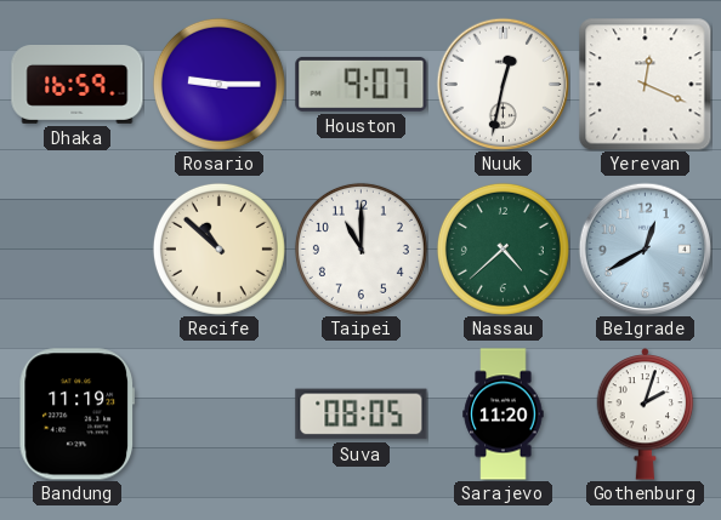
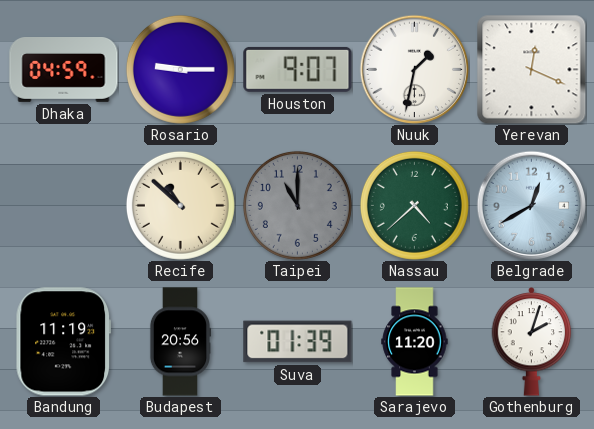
Dhaka: 16:59 -> 04:59
Nuuk: 12:32 -> 1:32
Taipei dial: white -> grey
Budapest: none -> 20:56
Suva: 08:05 -> 01:39
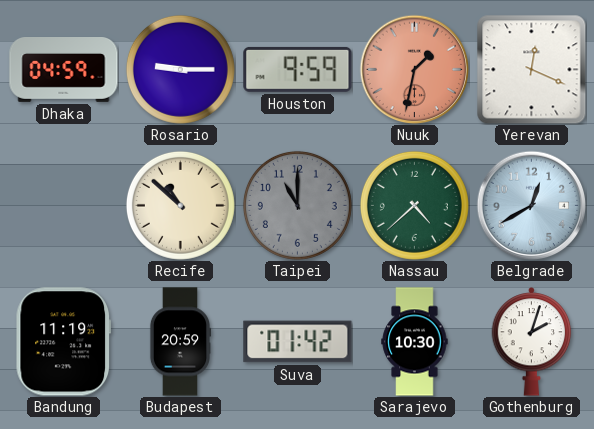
Houston: 9:07 -> 9:59
Nuuk dial: white -> salmon
Budapest: 20:56 -> 20:59
Suva: 01:39 -> 01:42
Sarajevo: 11:20 -> 10:30
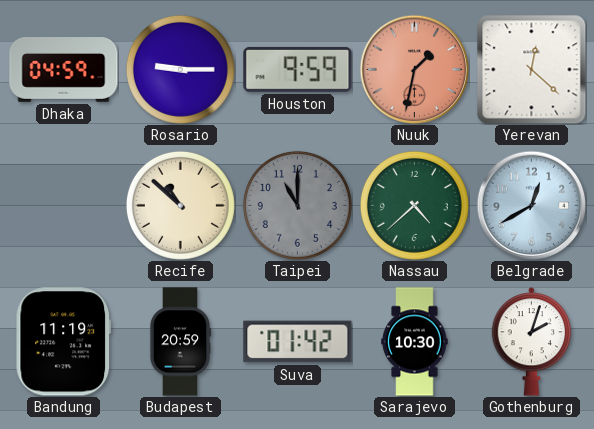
Yerevan: 12:19 -> 12:22
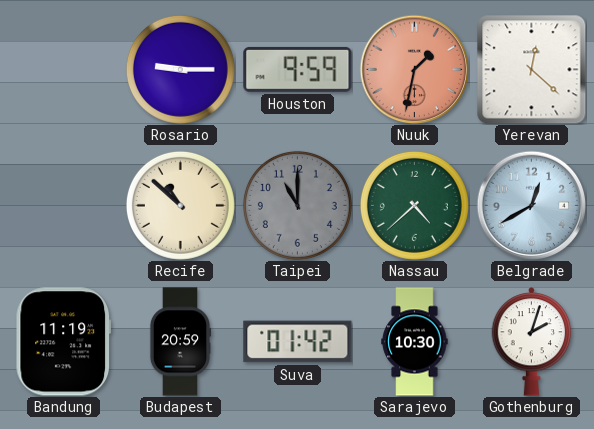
Dhaka: 04:59 -> none
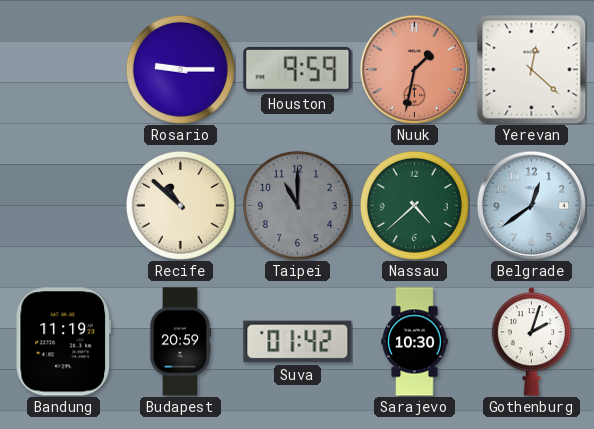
Belgrade: 12:40 -> 12:39
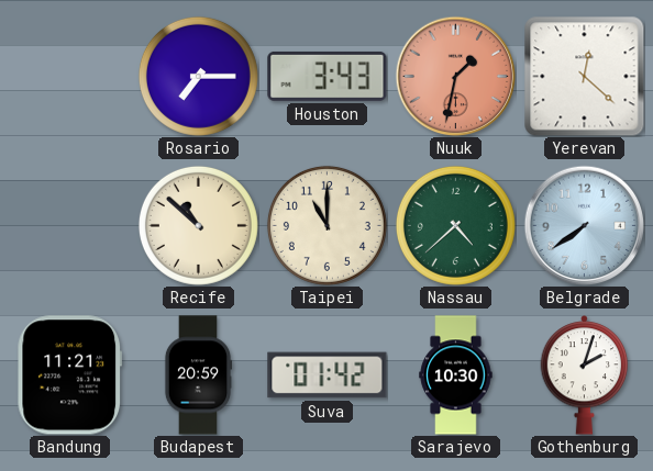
Rosario: 9:15 -> 7:15
Houston: 9:59 -> 3:43
Taipei dial: grey -> cream
Belgrade: 12:39 -> 7:39
Bandung: 11:19 -> 11:21
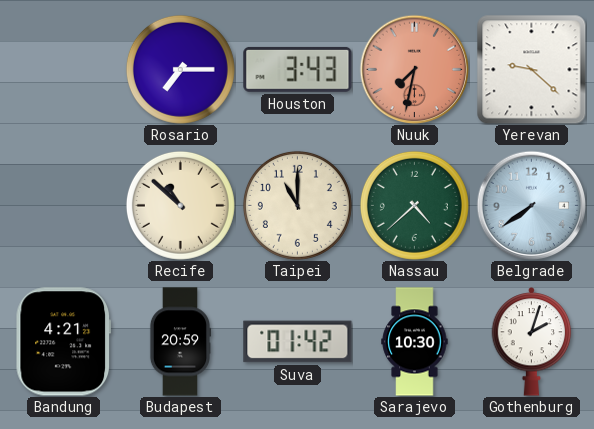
Nuuk: 1:32 -> 7:32
Yerevan: 12:22 -> 9:22
Bandung: 11:21 -> 4:21
